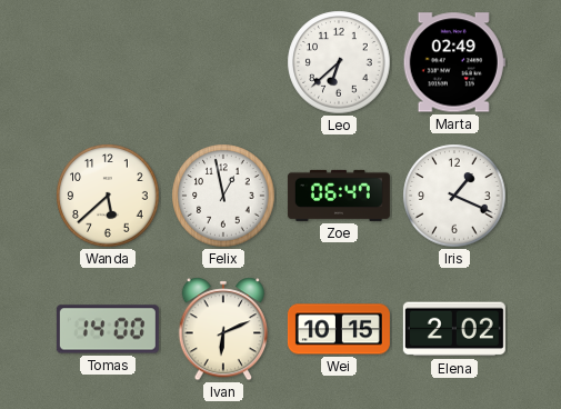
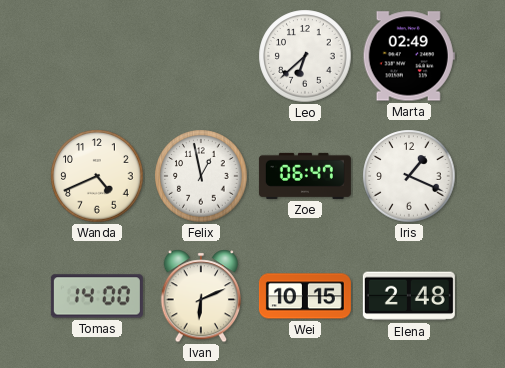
Wanda: 5:38 -> 4:41
Elena: 2:02 -> 2:48
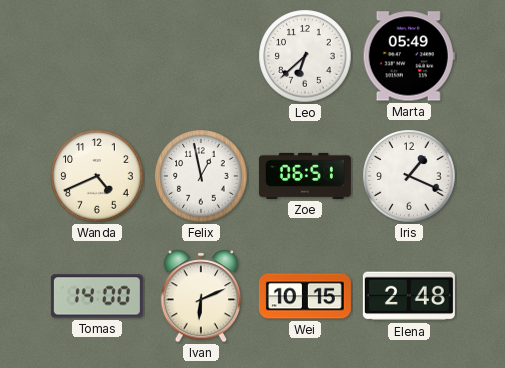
Marta: 02:49 -> 05:49
Zoe: 06:47 -> 06:51
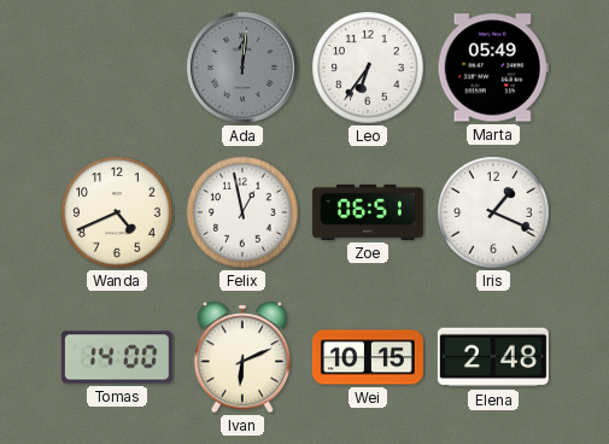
Ada: none -> 12:01
Leo: 6:38 -> 6:36
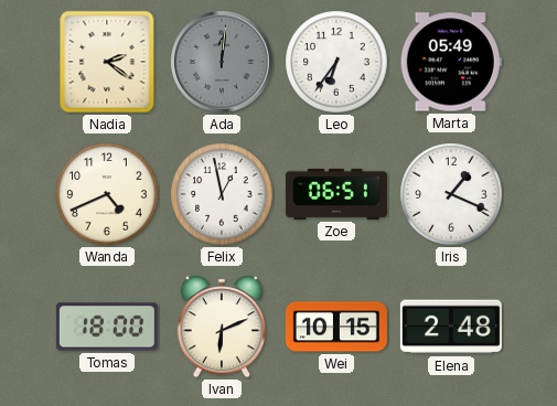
Nadia: none -> 2:21
Tomas: 14:00 -> 18:00
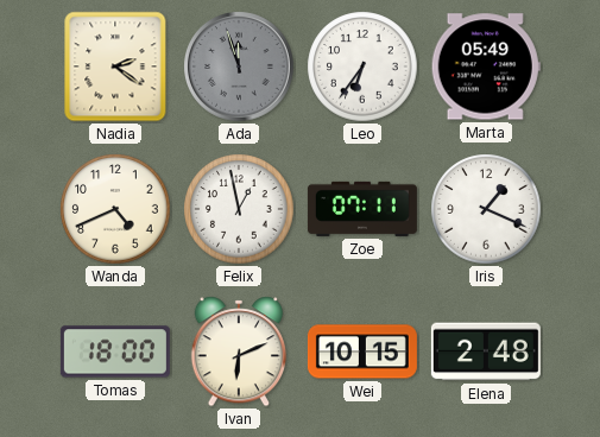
Ada: 12:01 -> 11:57
Zoe: 06:51 -> 07:11
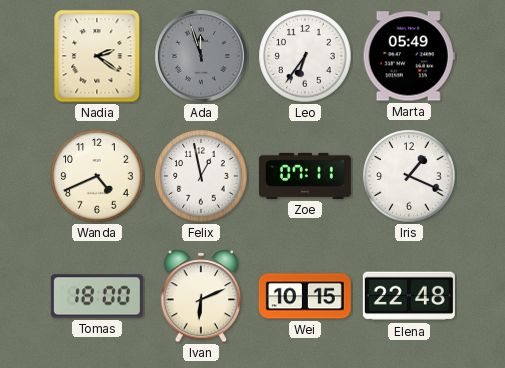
Elena: 2:48 -> 22:48
